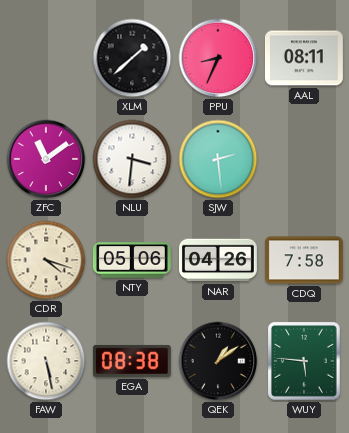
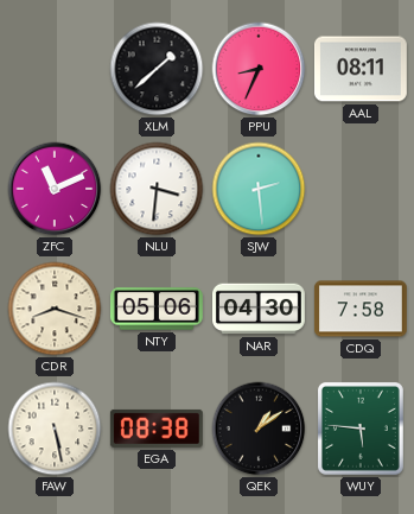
ZFC: 11:09 -> 11:11
CDR: 4:18 -> 8:18
NAR: 04:26 -> 04:30
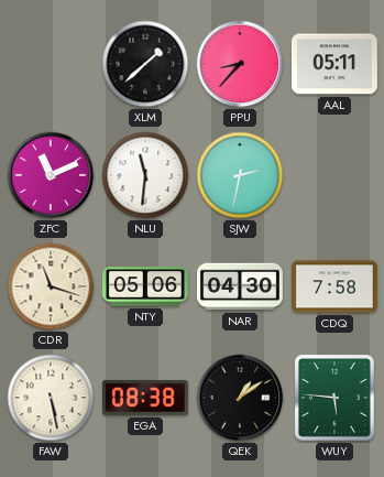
PPU: 8:34 -> 8:37
AAL: 08:11 -> 05:11
NLU: 3:31 -> 11:31
SJW: 2:29 -> 2:32
CDR: 8:18 -> 11:18
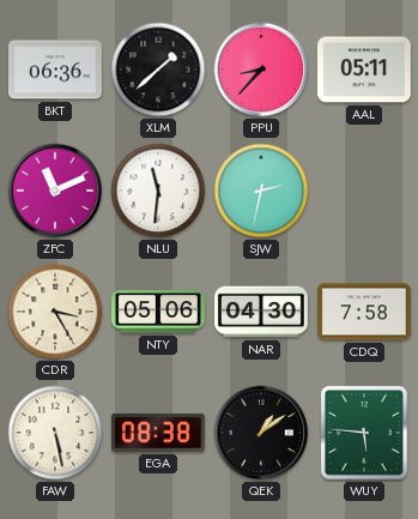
BKT: none -> 06:36
CDR: 11:18 -> 3:25
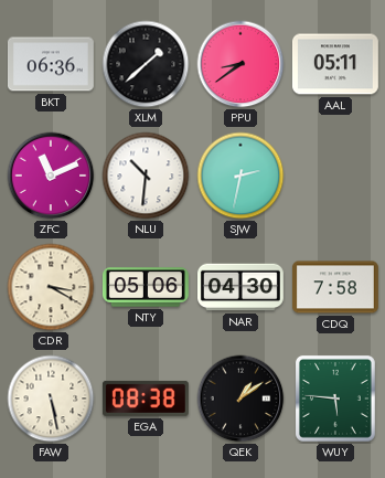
PPU: 8:37 -> 8:39
NLU: 11:31 -> 10:31
CDR: 3:25 -> 3:20
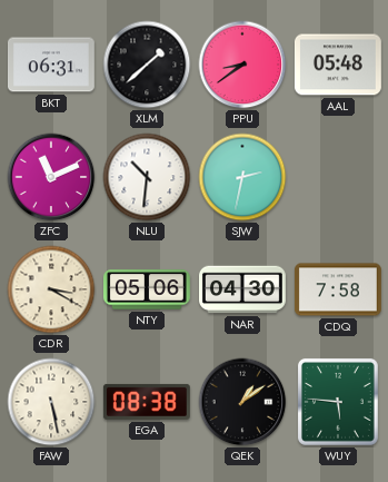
BKT: 06:36 -> 06:31
AAL: 05:11 -> 05:48
